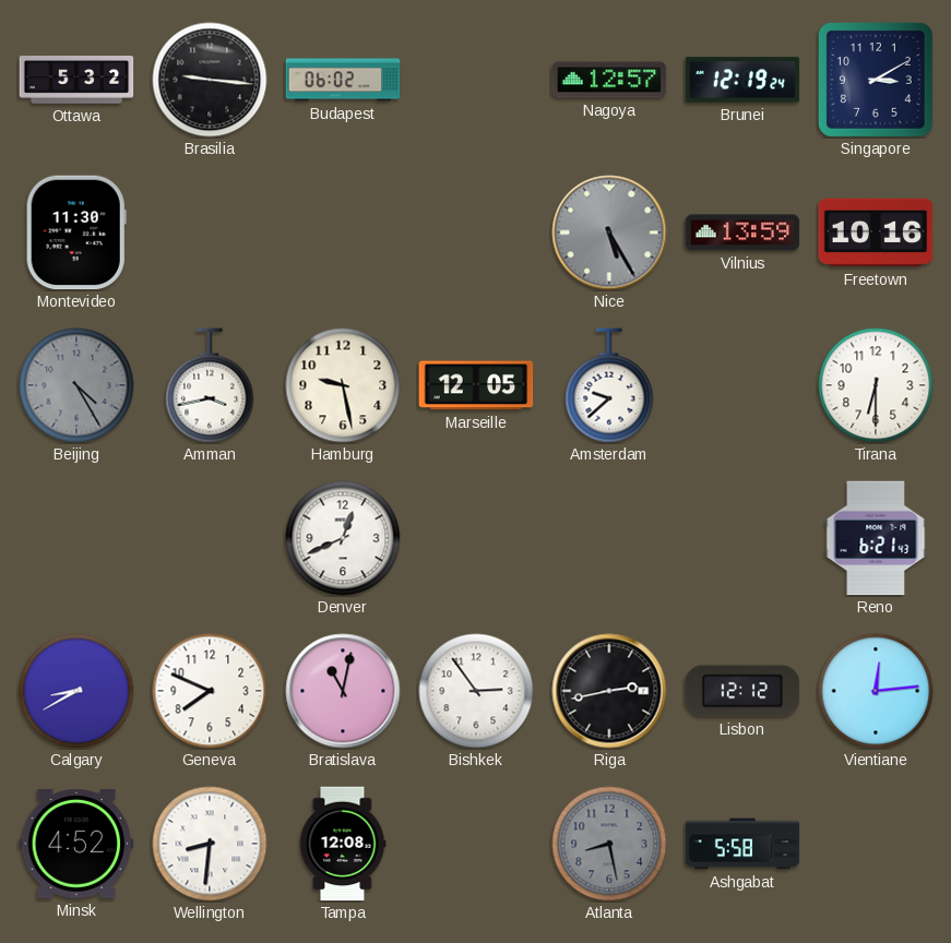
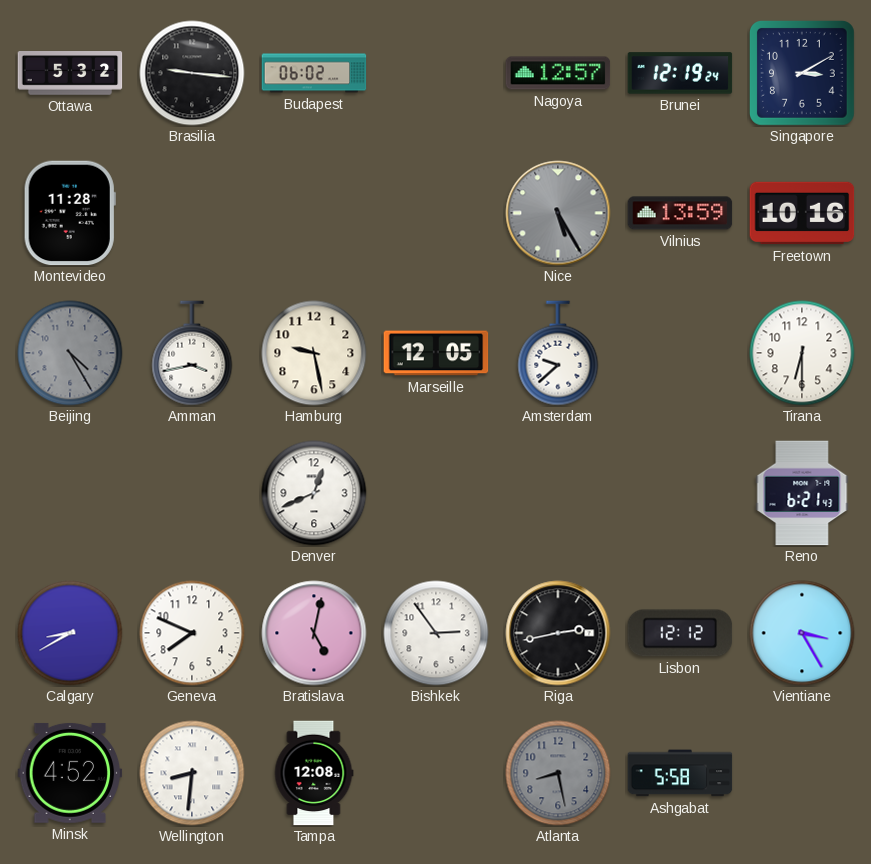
Montevideo: 11:30 -> 11:28
Bratislava: 11:02 -> 5:02
Vientiane: 12:14 -> 3:25
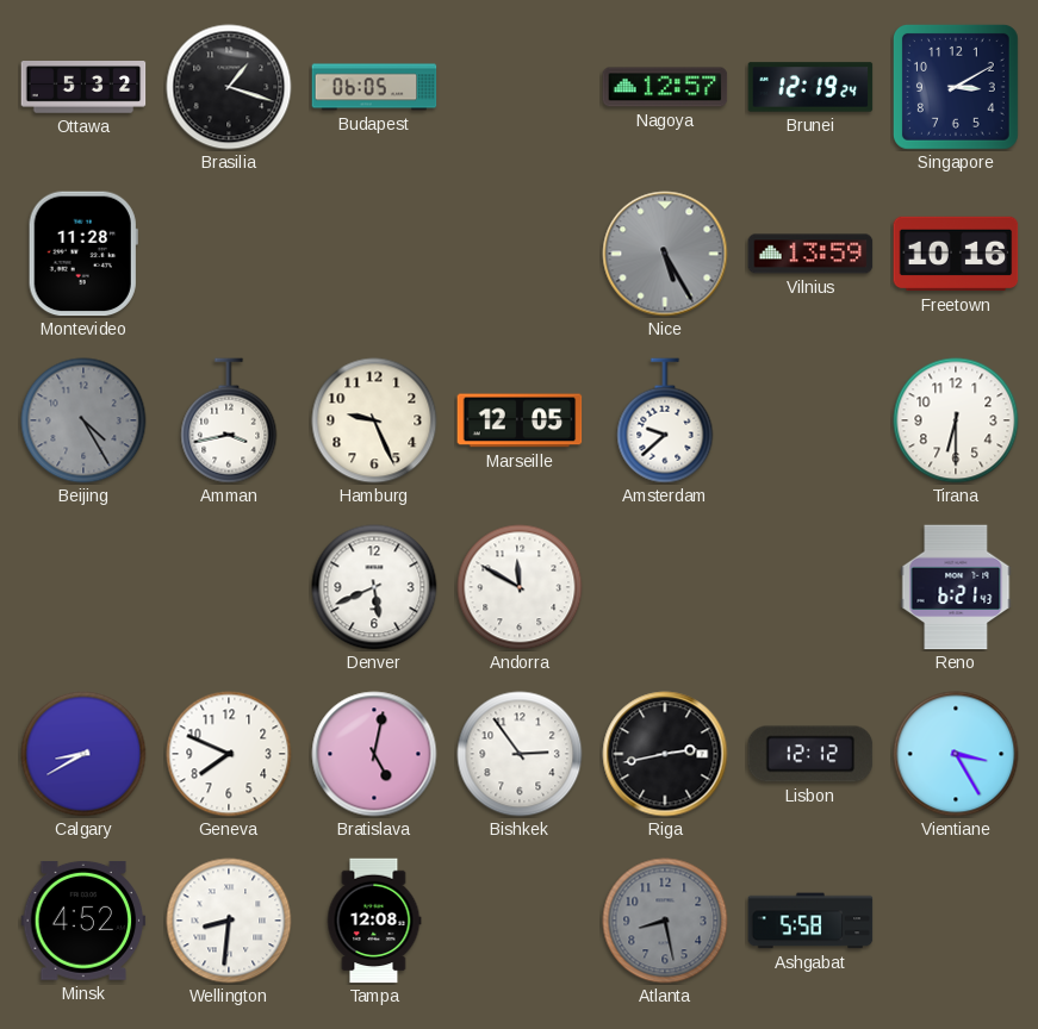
Brasilia: 9:16 -> 1:18
Budapest: 06:02 -> 06:05
Hamburg: 9:28 -> 9:26
Denver: 12:41 -> 5:41
Andorra: none -> 11:50
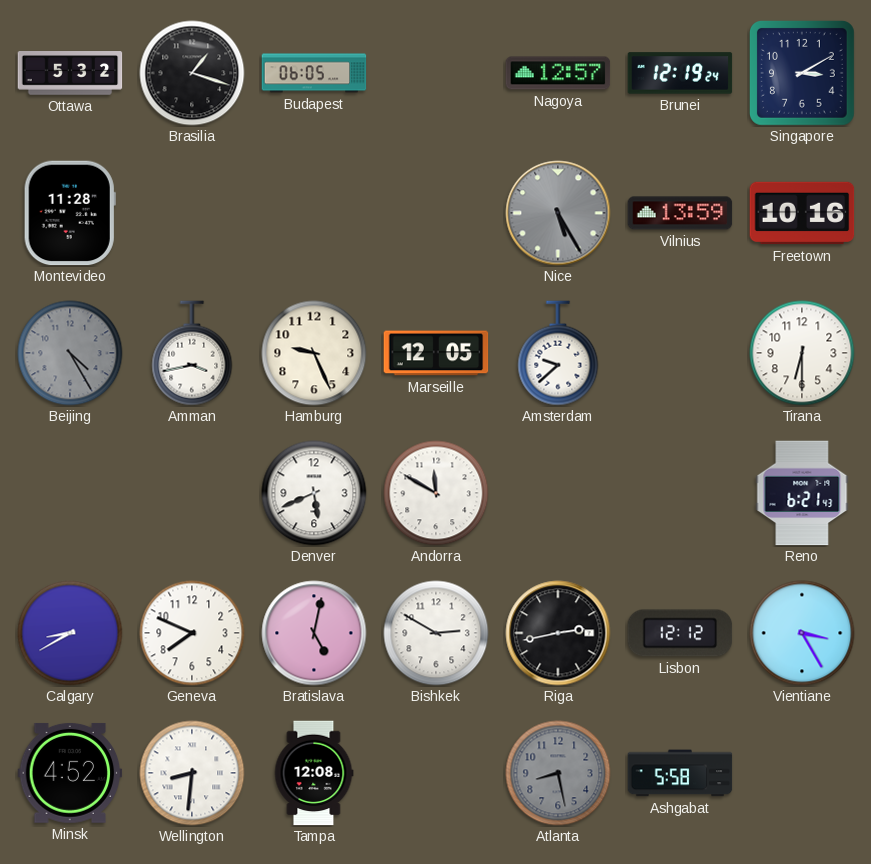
Bishkek: 2:54 -> 2:50
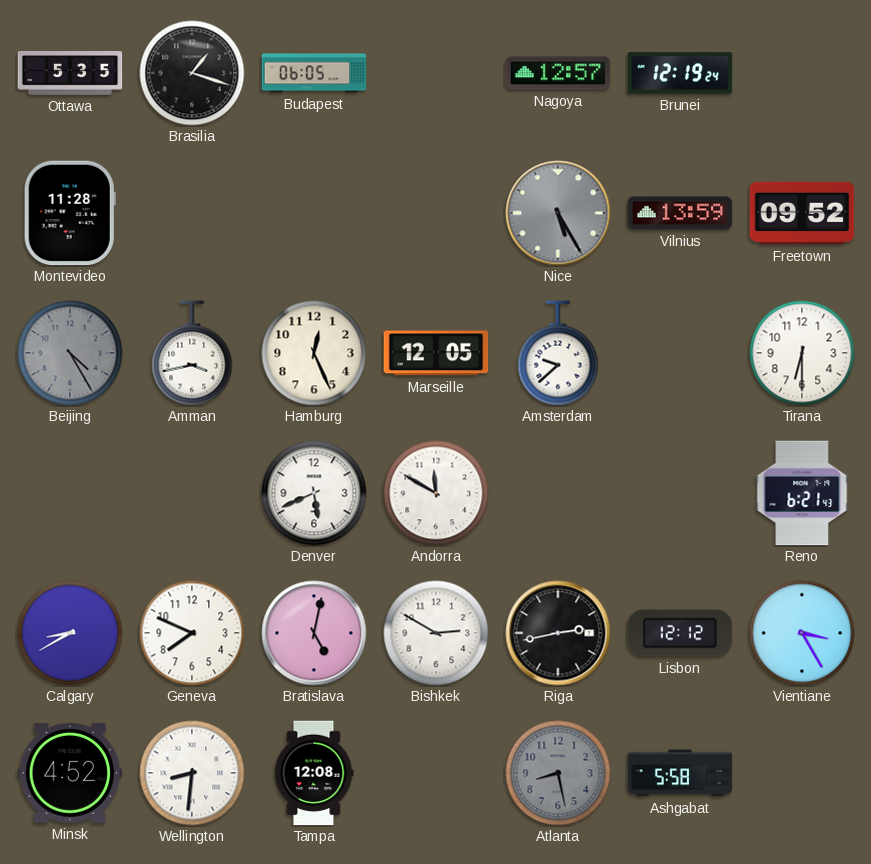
Ottawa: 5:32 -> 5:35
Singapore: 3:10 -> none
Freetown: 10:16 -> 09:52
Hamburg: 9:26 -> 12:26
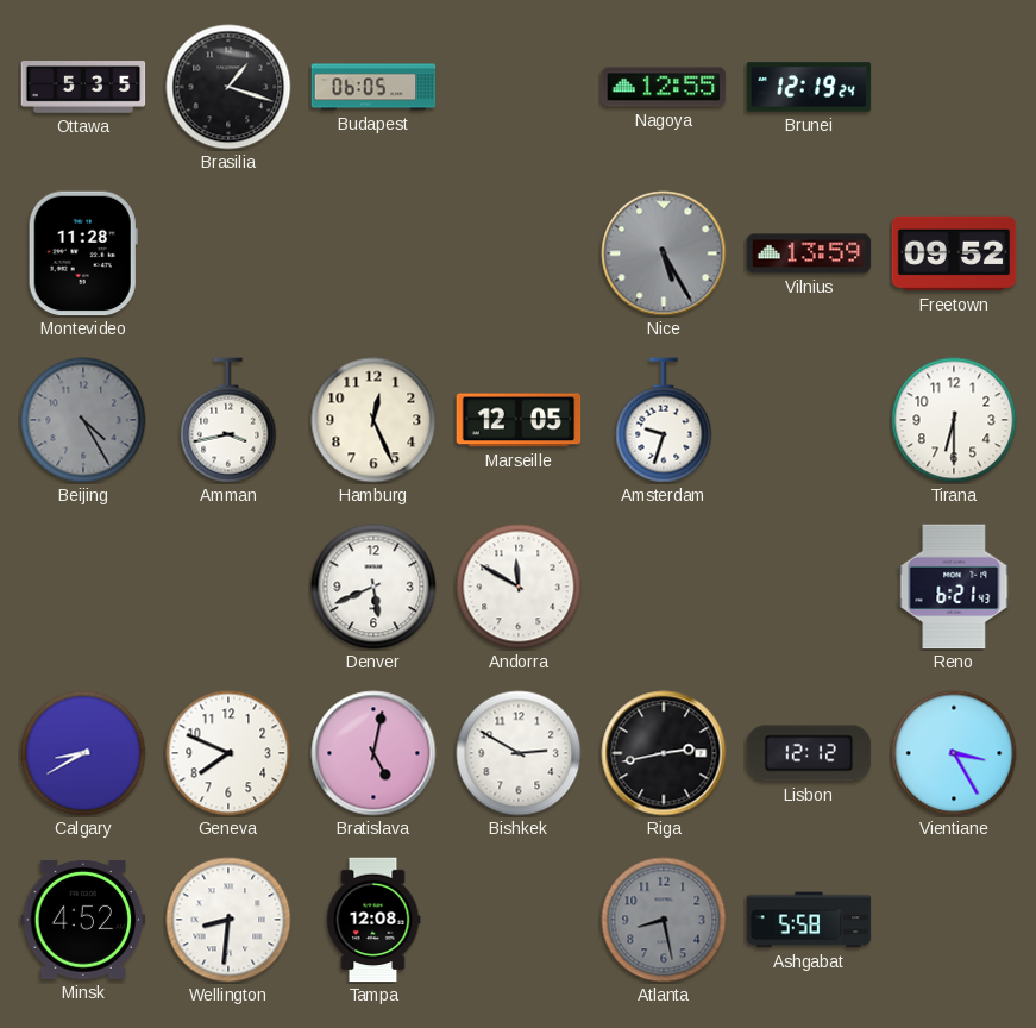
Nagoya: 12:57 -> 12:55
Amsterdam: 9:38 -> 9:33
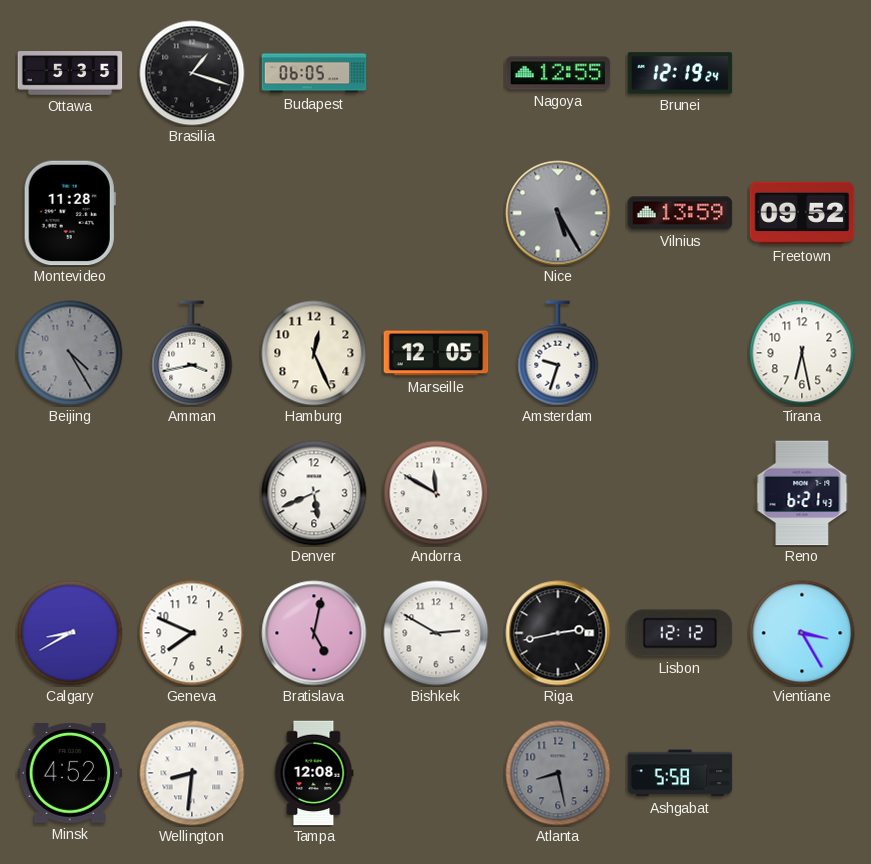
Tirana: 6:30 -> 6:28
